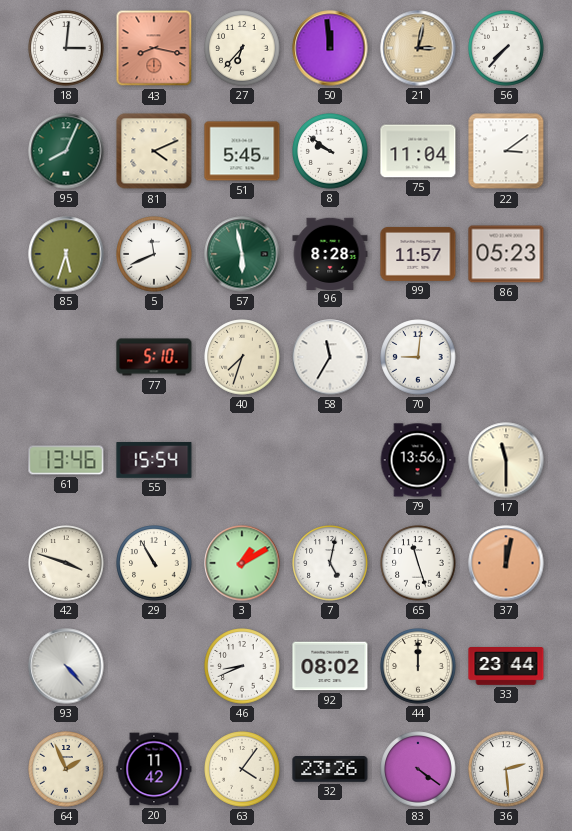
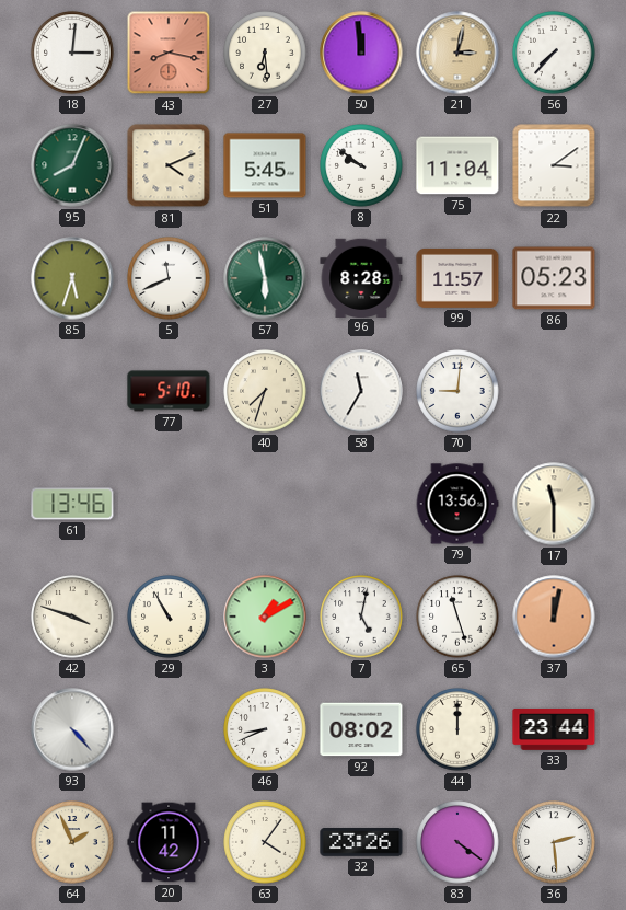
27: 6:37 -> 6:29
55: 15:54 -> none
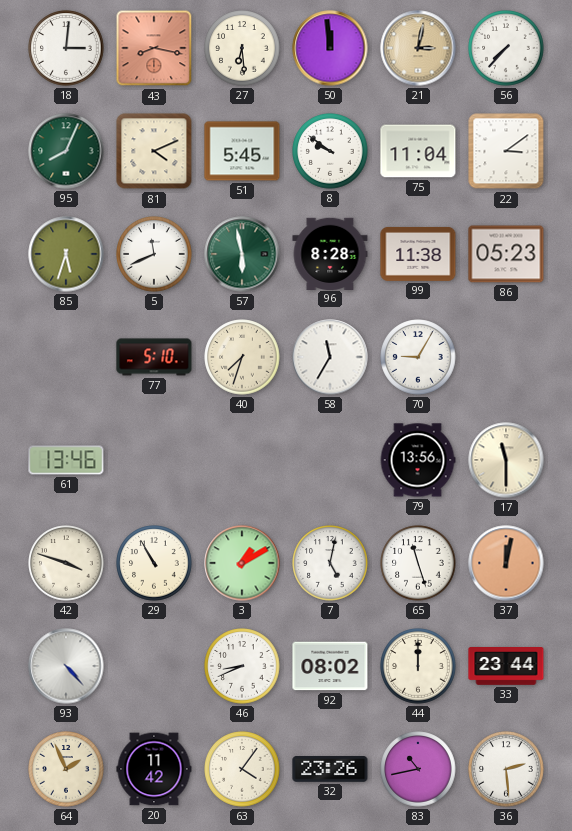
99: 11:57 -> 11:38
70: 9:01 -> 9:05
83: 4:21 -> 10:43
